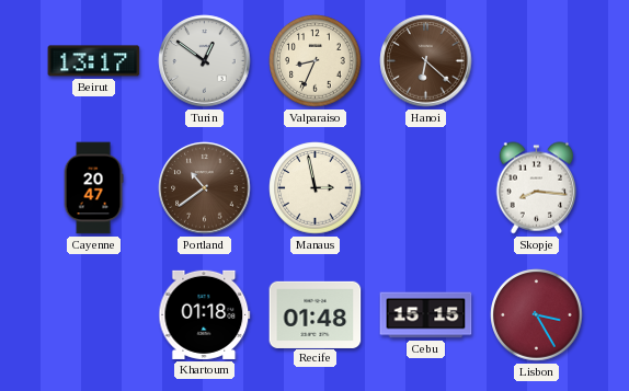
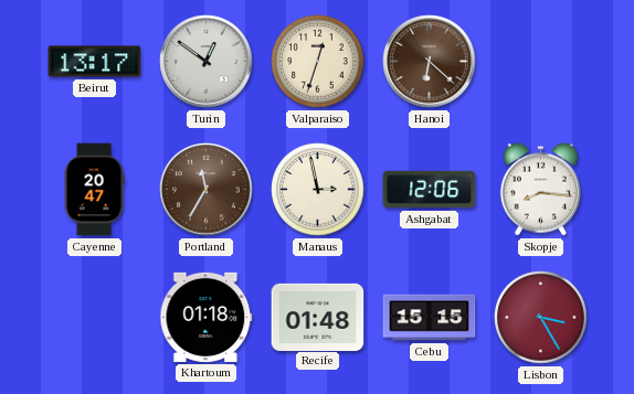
Valparaiso: 8:34 -> 12:33
Portland: 10:39 -> 11:35
Ashgabat: none -> 12:06
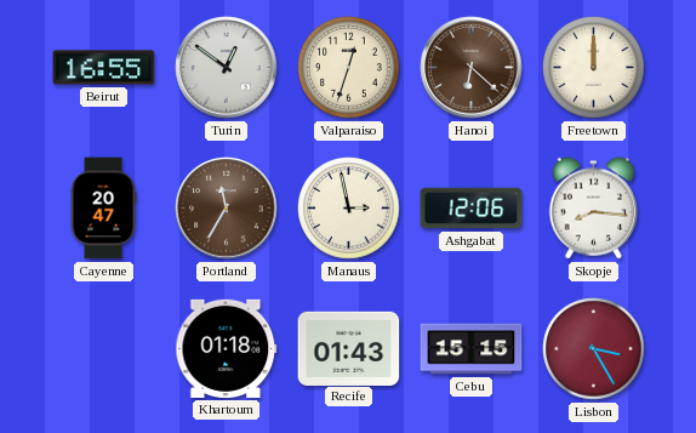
Beirut: 13:17 -> 16:55
Freetown: none -> 12:00
Recife: 01:48 -> 01:43
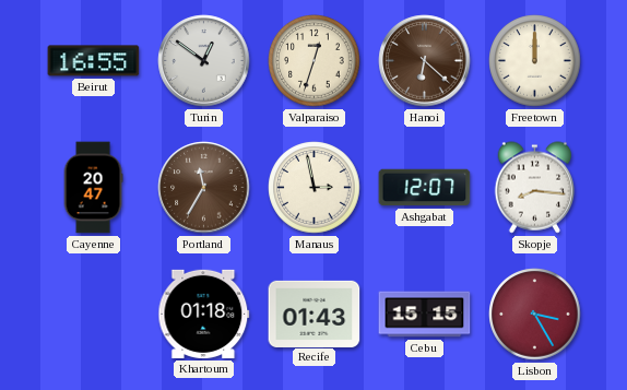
Ashgabat: 12:06 -> 12:07
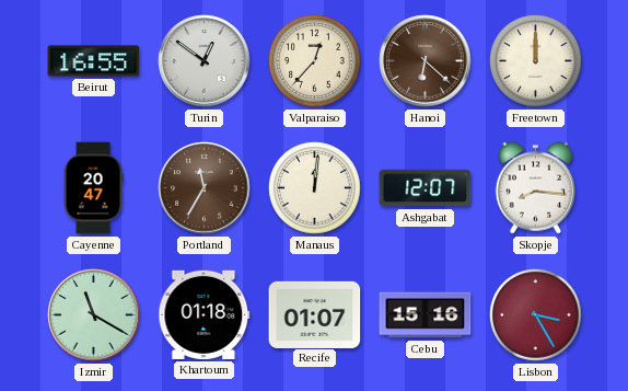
Valparaiso: 12:33 -> 12:37
Manaus: 2:58 -> 12:01
Izmir: none -> 11:20
Recife: 01:43 -> 01:07
Cebu: 15:15 -> 15:16
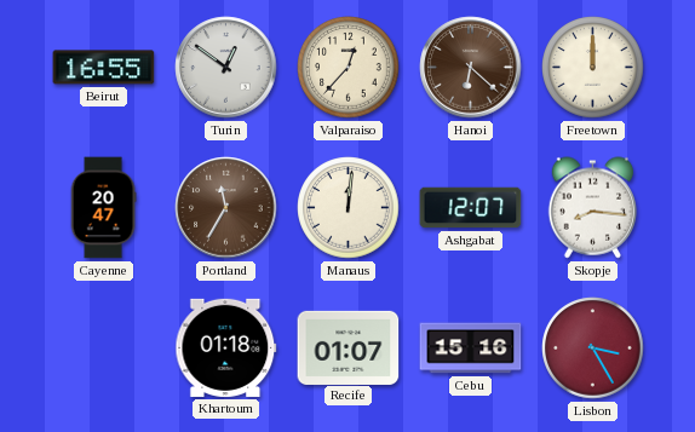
Izmir: 11:20 -> none
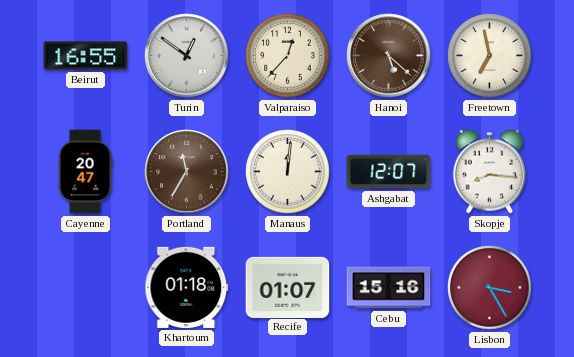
Hanoi: 6:22 -> 5:22
Freetown: 12:00 -> 6:58
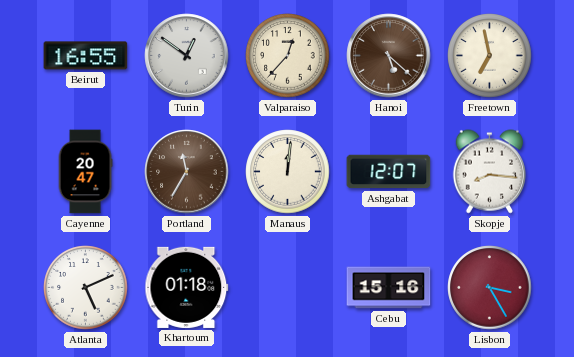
Atlanta: none -> 5:11
Recife: 01:07 -> none
